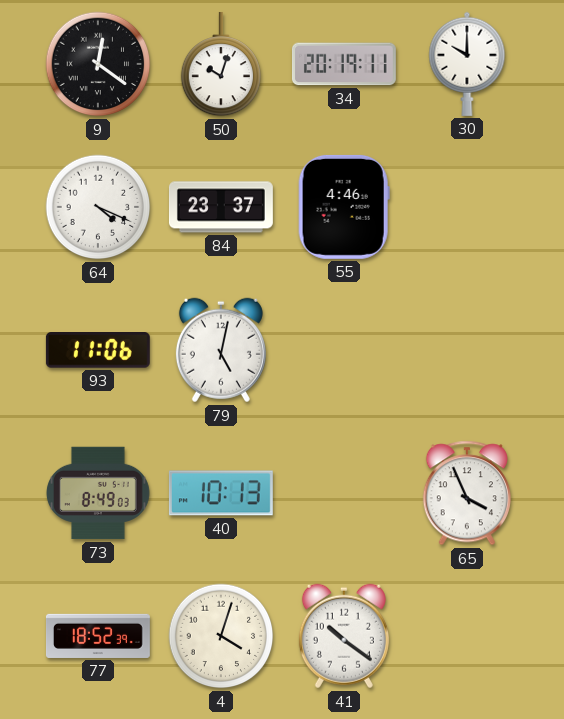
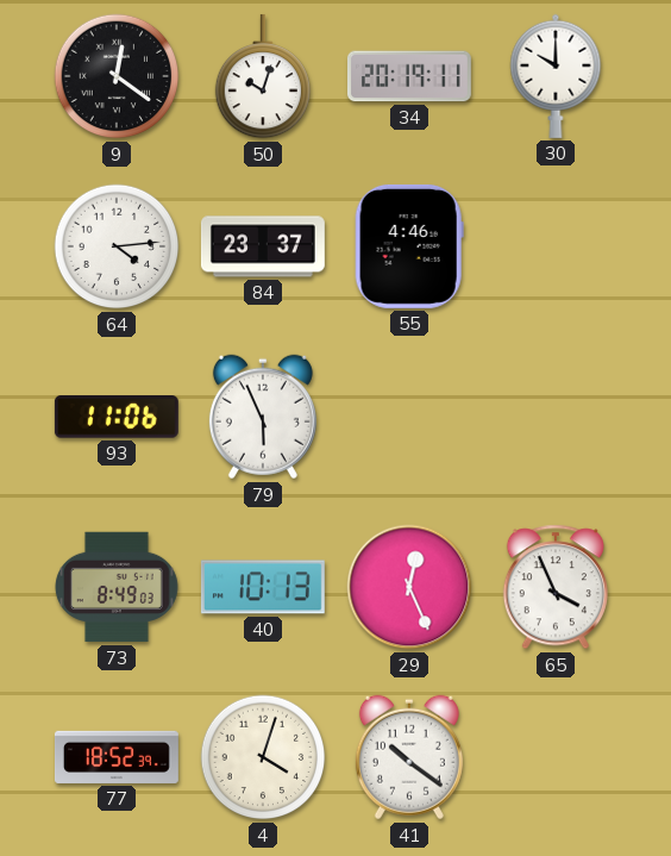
64: 4:19 -> 4:14
79: 5:02 -> 5:56
29: none -> 12:26
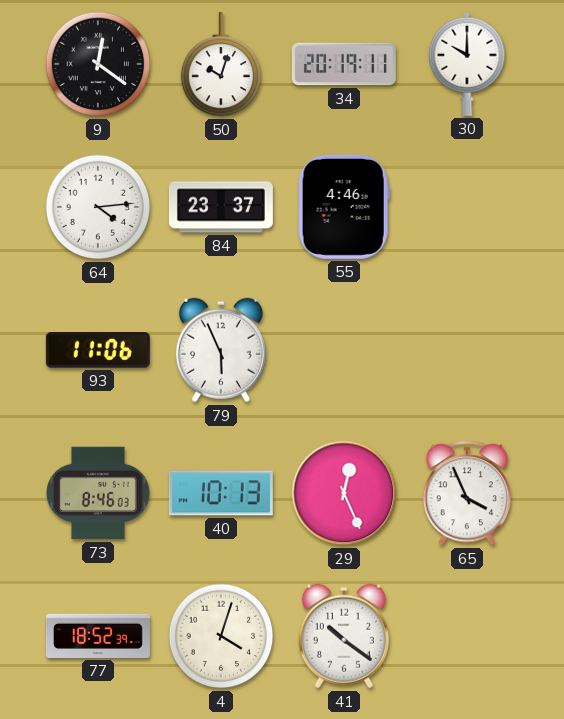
73: 8:49 -> 8:46
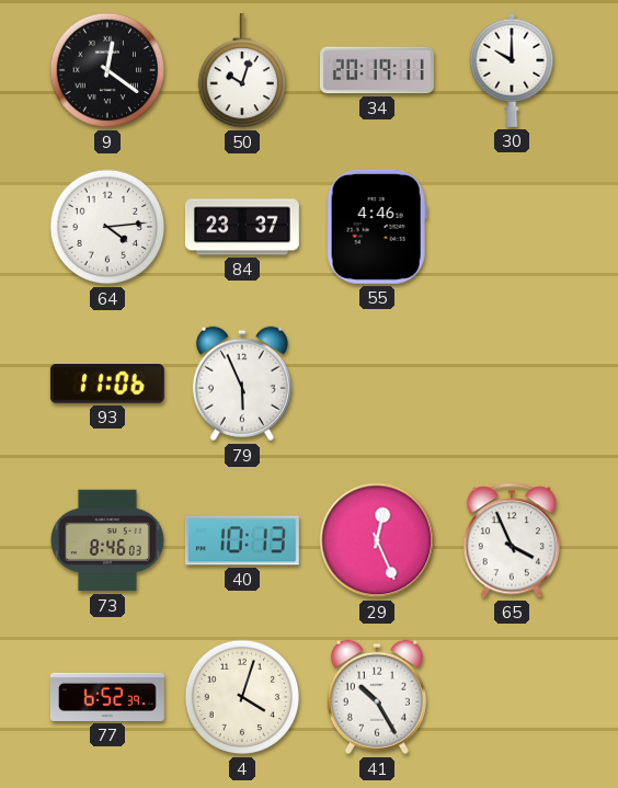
77: 18:52 -> 6:52
41: 10:21 -> 10:25
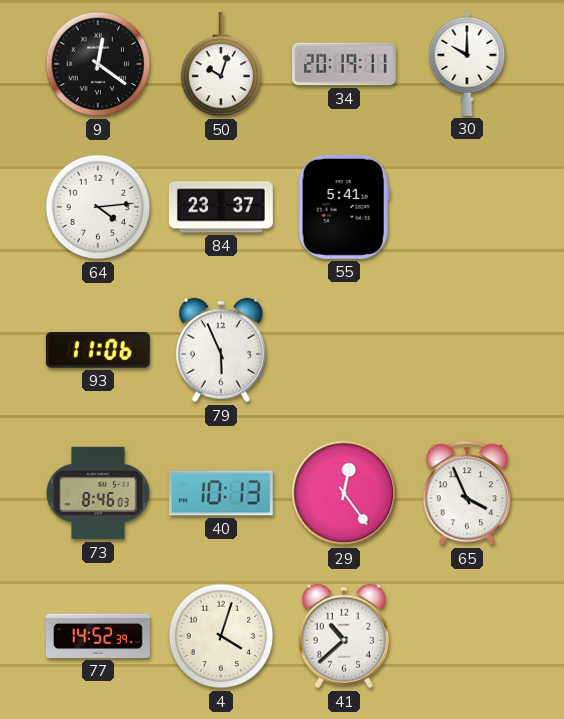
55: 4:46 -> 5:41
29: 12:26 -> 12:24
77: 6:52 -> 14:52
41: 10:25 -> 10:38
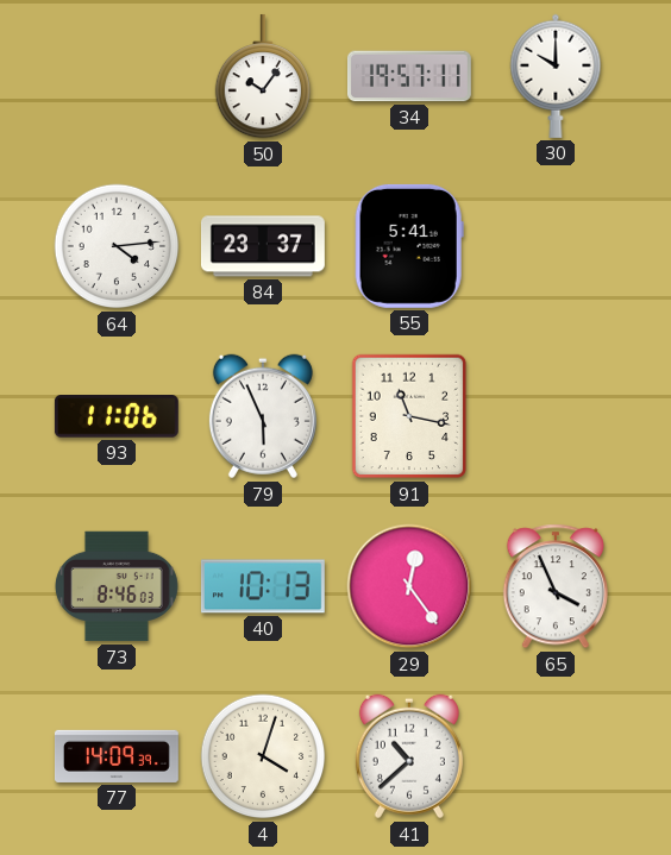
9: 12:21 -> none
50: 10:03 -> 10:06
34: 20:19 -> 19:57
91: none -> 11:17
77: 14:52 -> 14:09
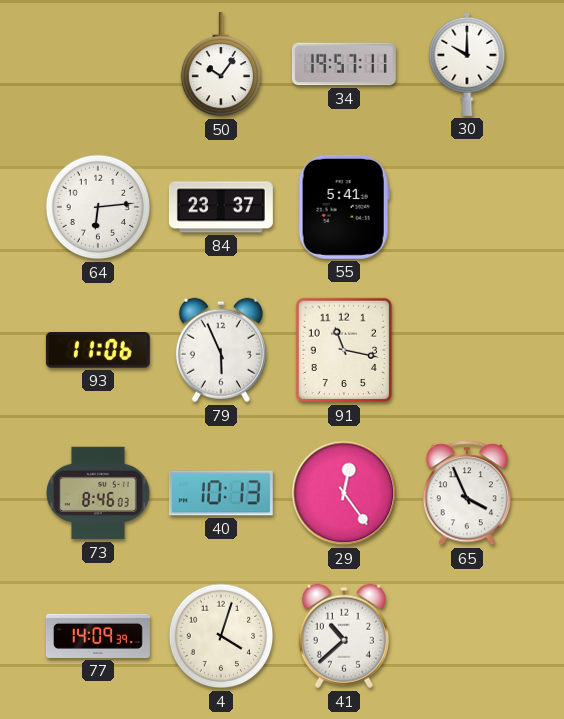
64: 4:14 -> 6:14
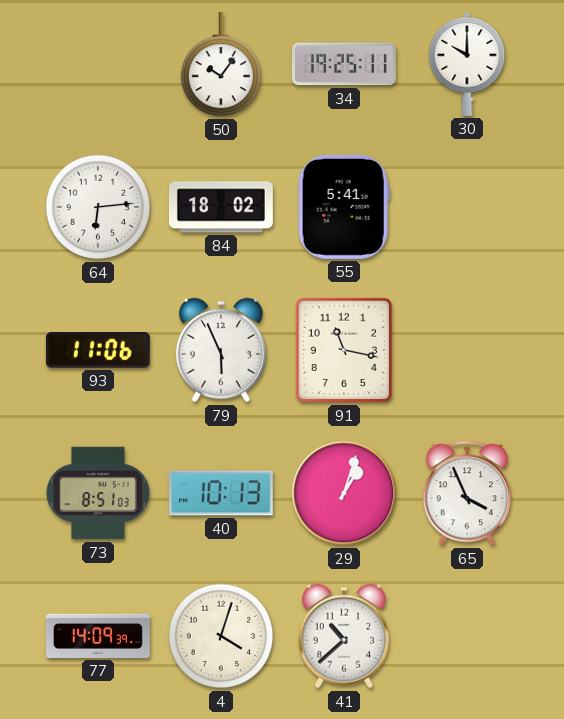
34: 19:57 -> 19:25
84: 23:37 -> 18:02
73: 8:46 -> 8:51
29: 12:24 -> 1:03
